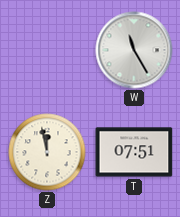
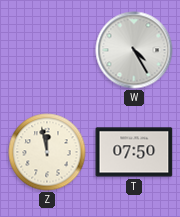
W: 11:25 -> 4:25
T: 07:51 -> 07:50
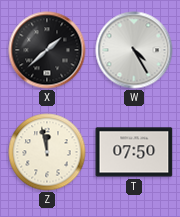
X: none -> 1:38
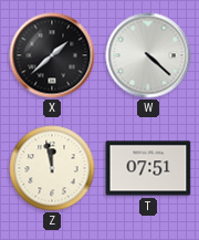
W: 4:25 -> 4:22
T: 07:50 -> 07:51
